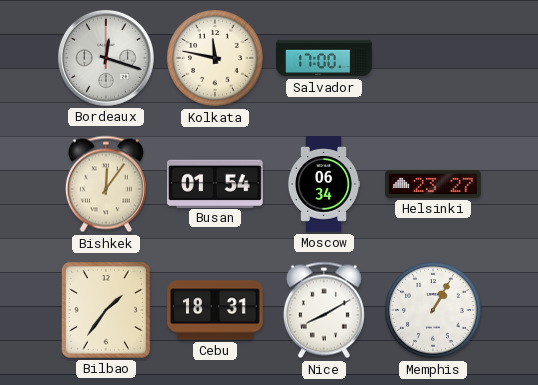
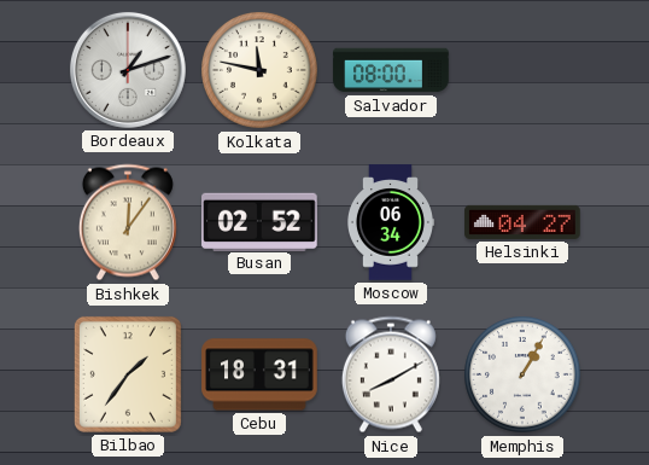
Bordeaux: 12:18 -> 1:12
Salvador: 17:00 -> 08:00
Busan: 01:54 -> 02:52
Helsinki: 23:27 -> 04:27
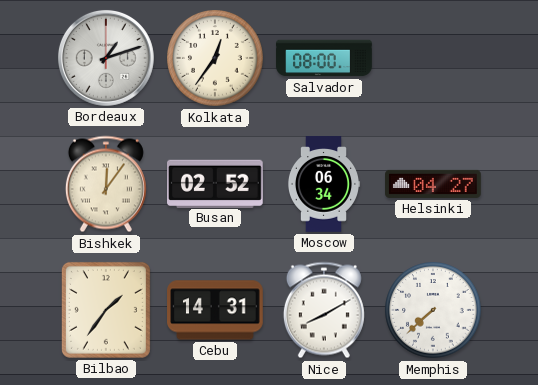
Kolkata: 11:47 -> 12:36
Cebu: 18:31 -> 14:31
Memphis: 1:05 -> 7:38
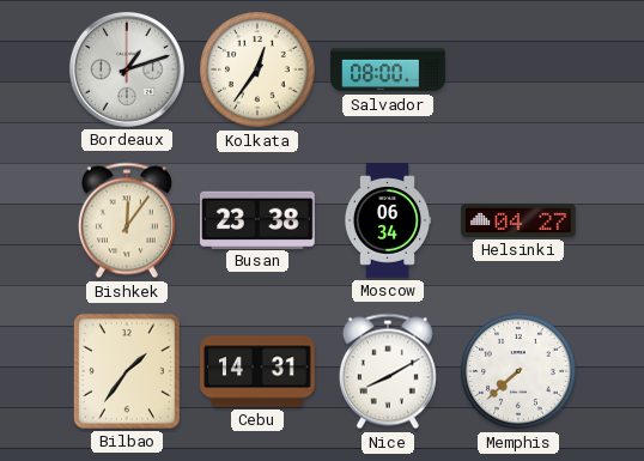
Busan: 02:52 -> 23:38
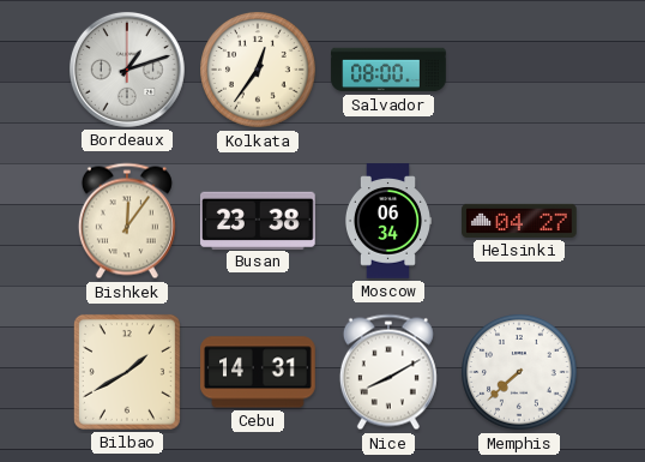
Bilbao: 1:36 -> 1:40
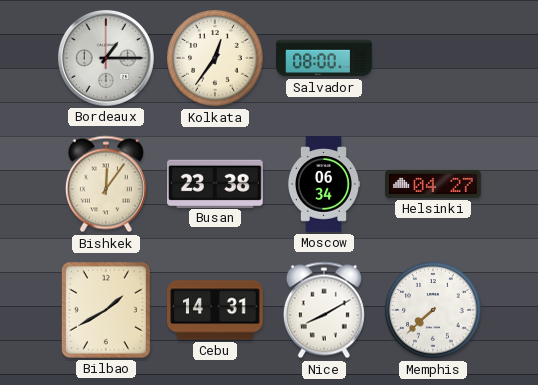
Bordeaux: 1:12 -> 1:15
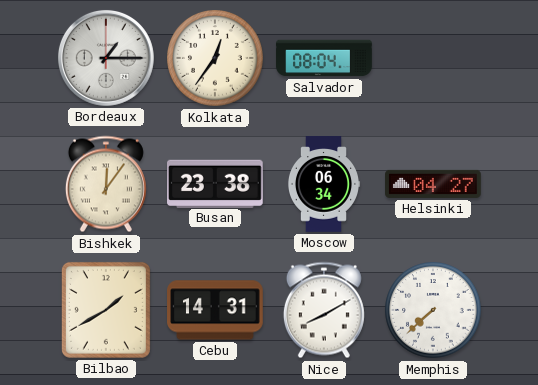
Salvador: 08:00 -> 08:04
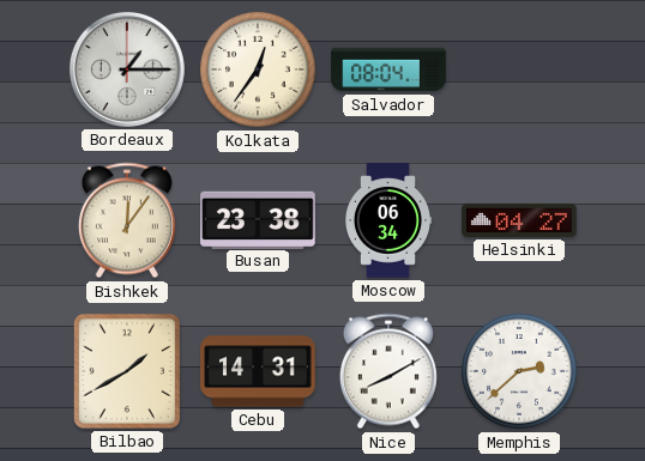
Memphis: 7:38 -> 2:38
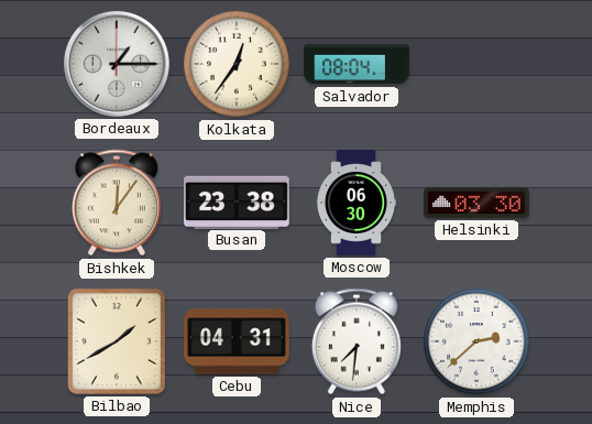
Moscow: 06:34 -> 06:30
Helsinki: 04:27 -> 03:30
Cebu: 14:31 -> 04:31
Nice: 8:10 -> 7:31
